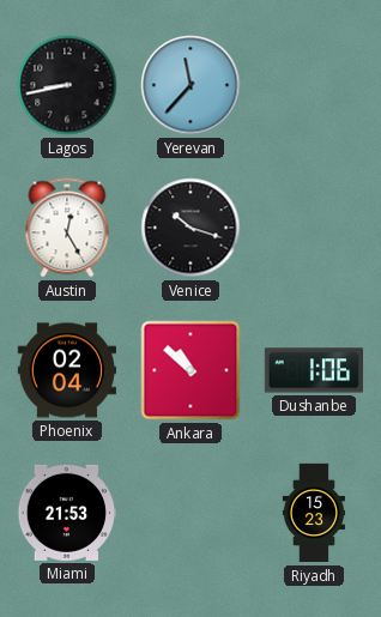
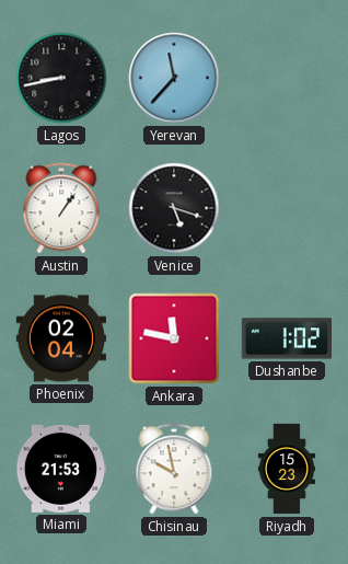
Austin: 12:25 -> 1:06
Venice: 10:18 -> 5:18
Ankara: 10:52 -> 11:47
Dushanbe: 1:06 -> 1:02
Chisinau: none -> 9:58
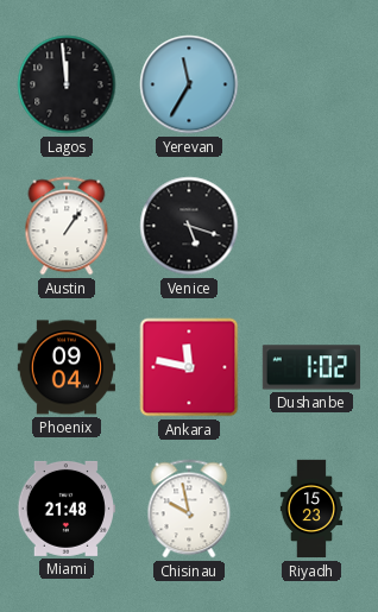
Lagos: 8:43 -> 11:59
Yerevan: 11:37 -> 11:35
Phoenix: 02:04 -> 09:04
Miami: 21:53 -> 21:48
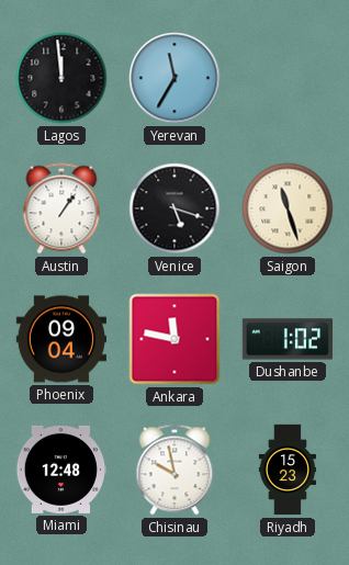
Saigon: none -> 11:27
Miami: 21:48 -> 12:48
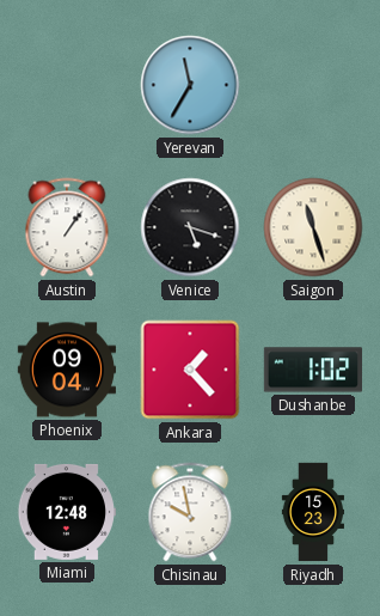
Lagos: 11:59 -> none
Ankara: 11:47 -> 1:23
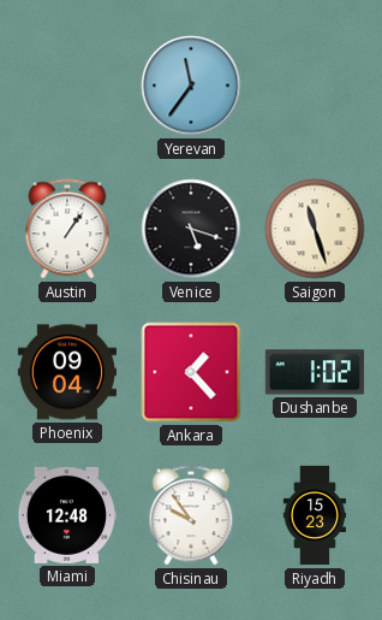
Yerevan: 11:35 -> 11:36
Chisinau: 9:58 -> 9:54
